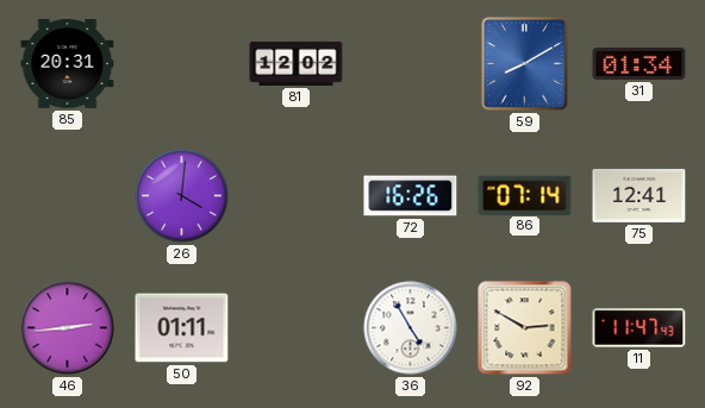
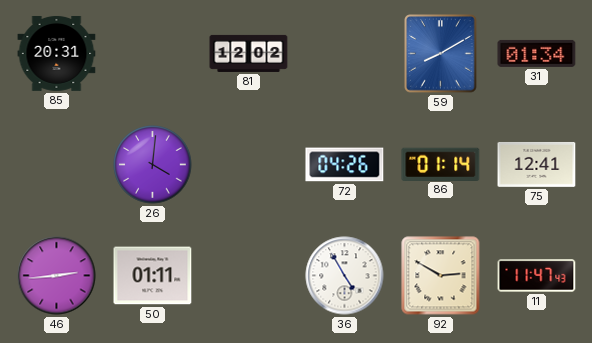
72: 16:26 -> 04:26
86: 07:14 -> 01:14
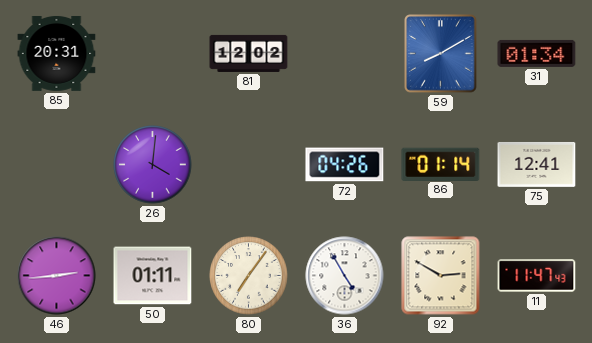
80: none -> 7:06
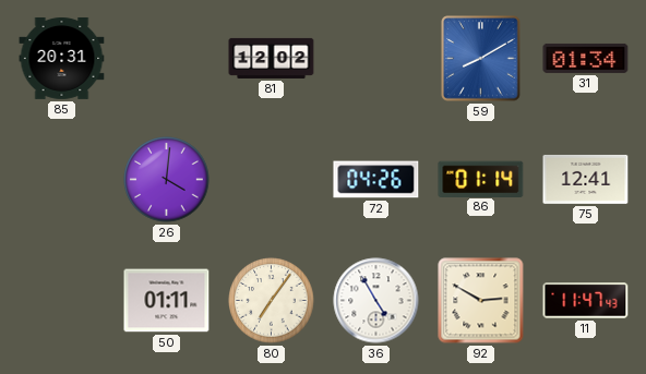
46: 2:44 -> none
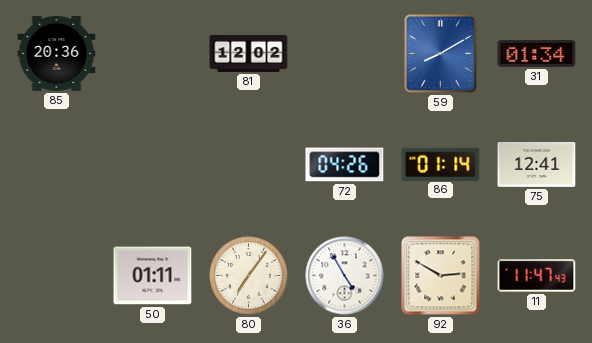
85: 20:31 -> 20:36
26: 4:01 -> none
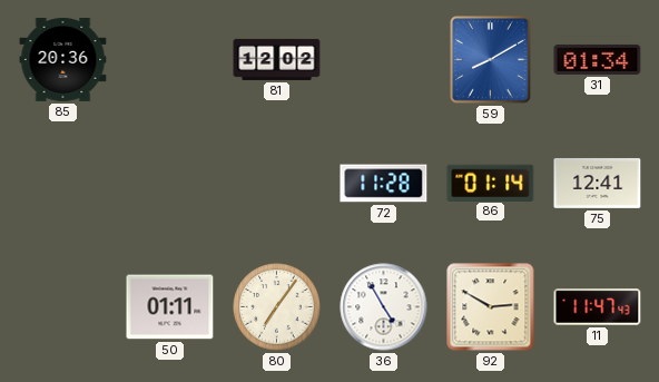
72: 04:26 -> 11:28
